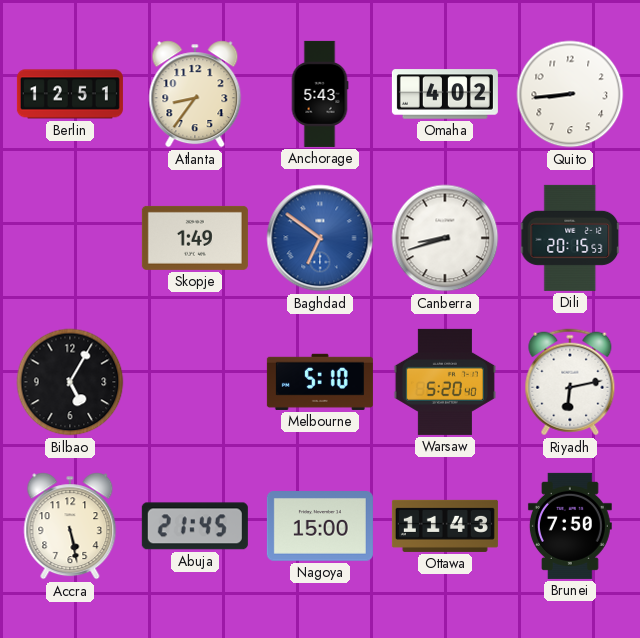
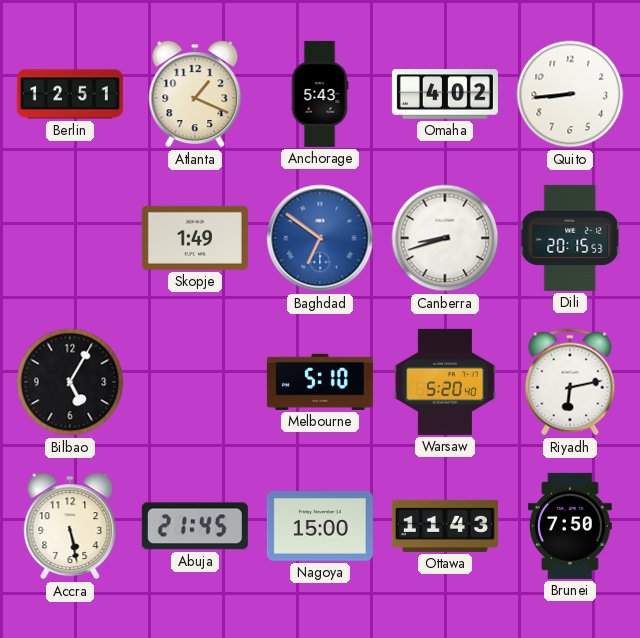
Atlanta: 8:36 -> 1:19
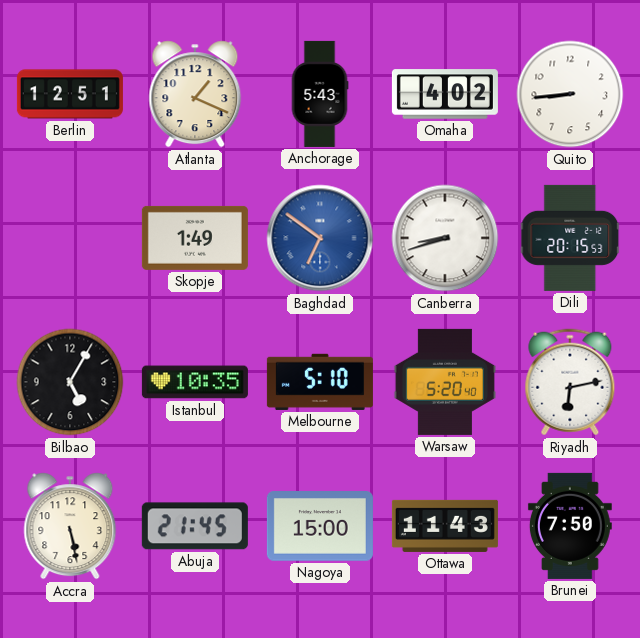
Istanbul: none -> 10:35
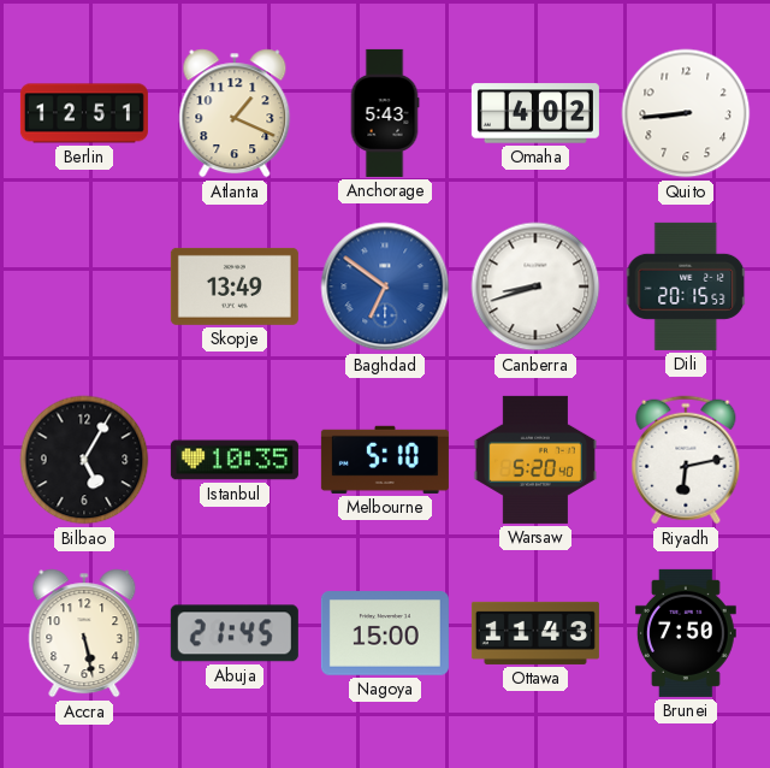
Skopje: 1:49 -> 13:49
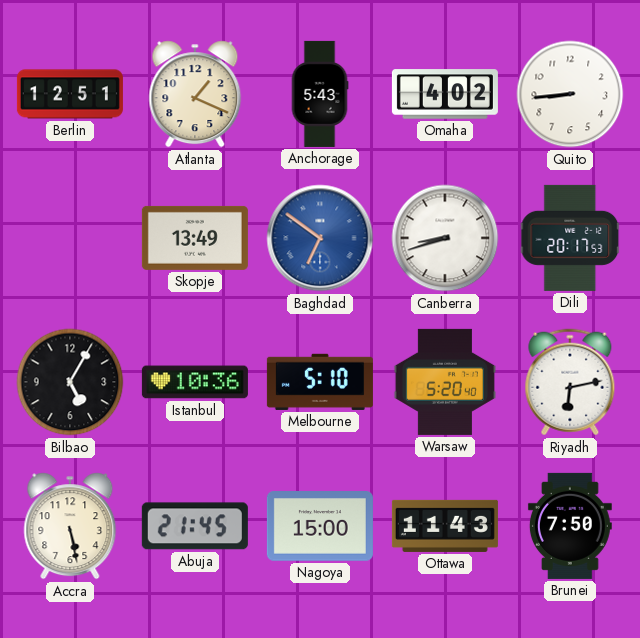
Dili: 20:15 -> 20:17
Istanbul: 10:35 -> 10:36
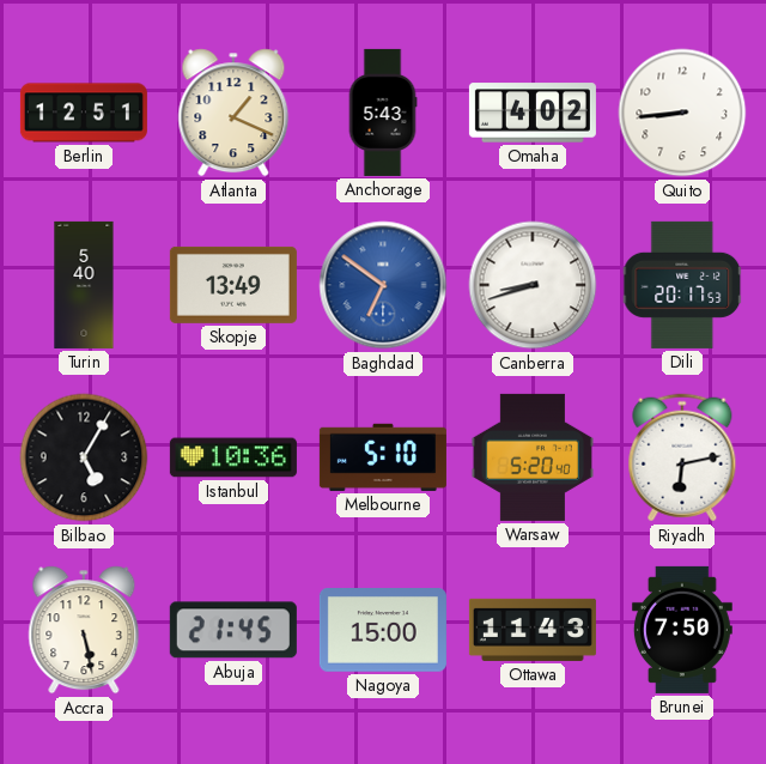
Turin: none -> 5:40
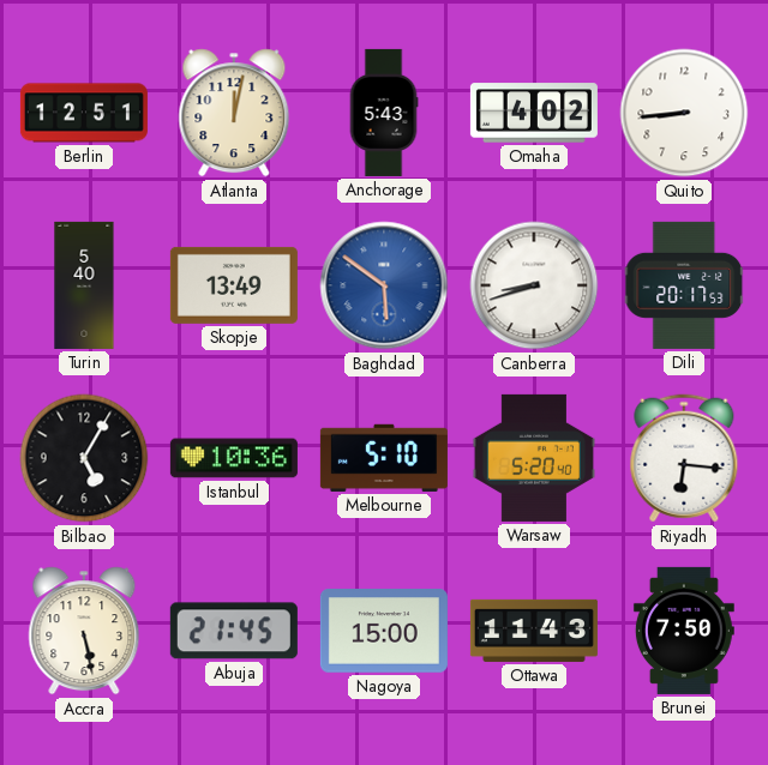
Atlanta: 1:19 -> 12:02
Baghdad: 6:51 -> 5:51
Riyadh: 6:13 -> 6:16
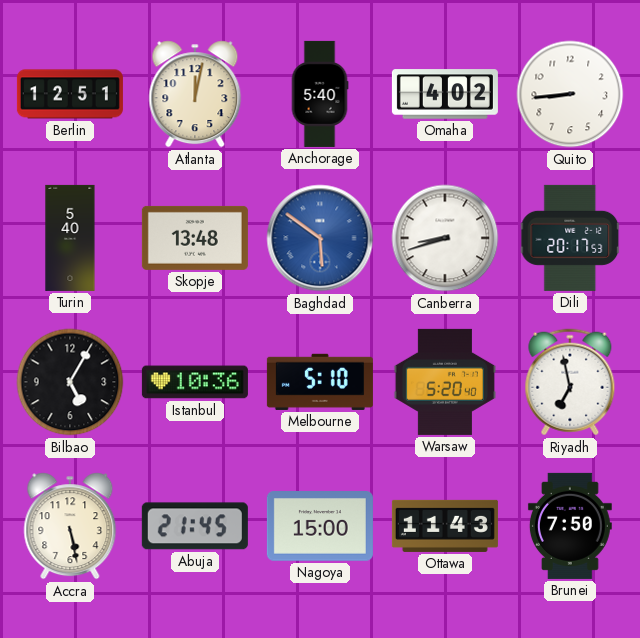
Anchorage: 5:43 -> 5:40
Skopje: 13:49 -> 13:48
Riyadh: 6:16 -> 6:58
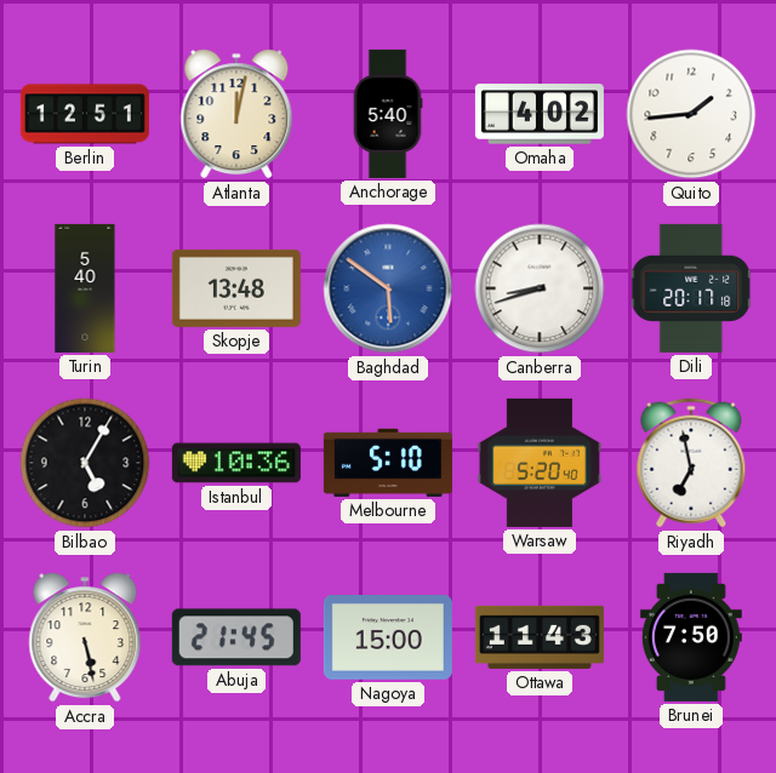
Quito: 8:44 -> 1:44
Dili: 20:17:53 -> 20:17:18
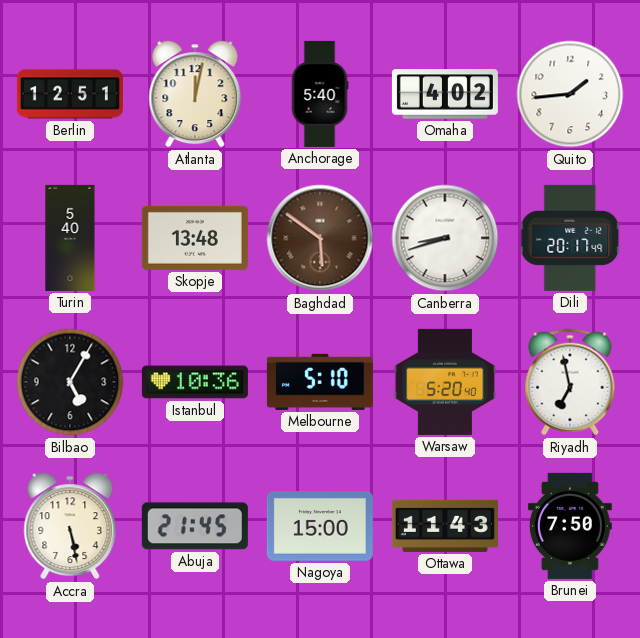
Baghdad dial: blue -> brown
Dili: 20:17:18 -> 20:17:49
